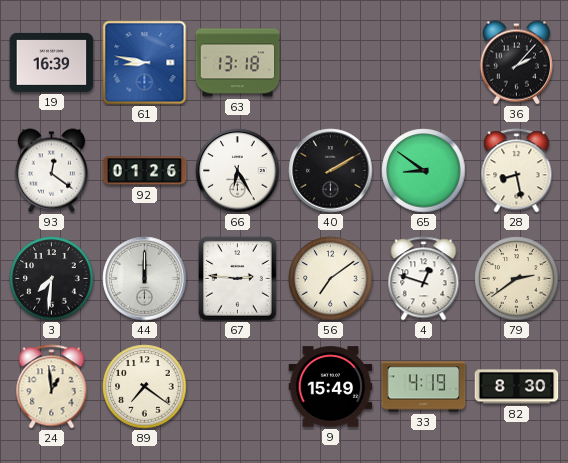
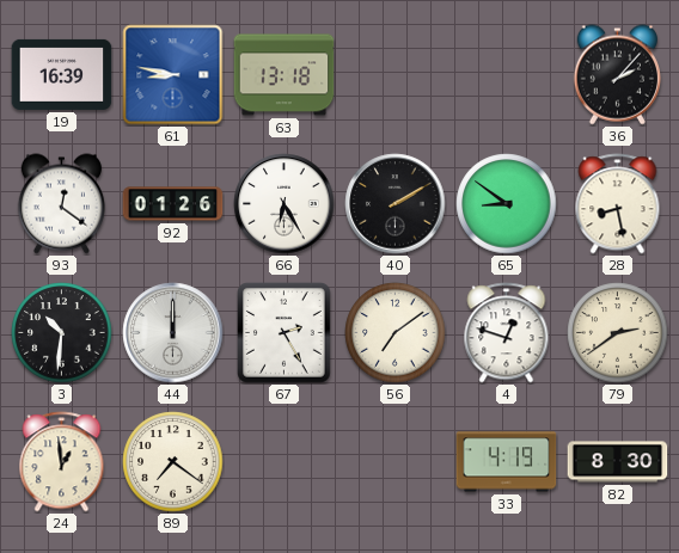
3: 7:31 -> 10:31
67: 2:46 -> 2:25
9: 15:49 -> none
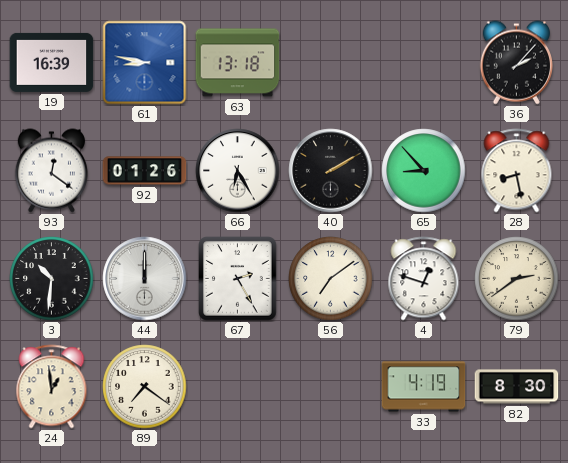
65: 8:51 -> 8:53
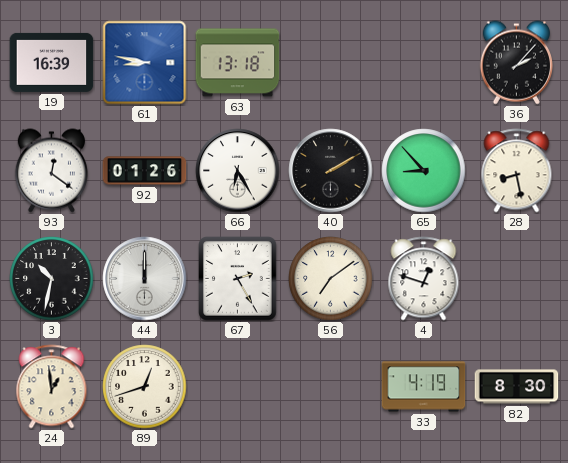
3: 10:31 -> 10:32
79: 2:39 -> none
89: 7:21 -> 12:42
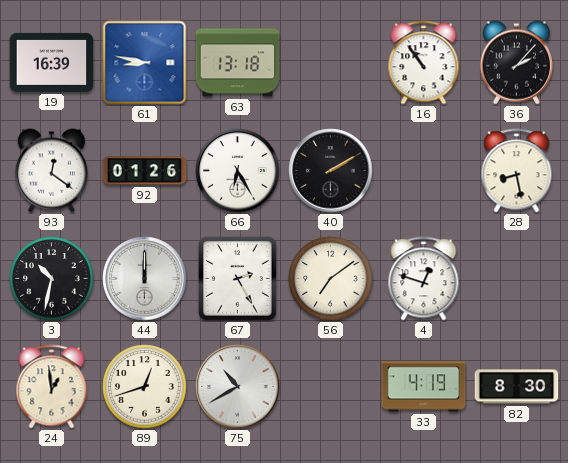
16: none -> 10:54
65: 8:53 -> none
75: none -> 10:40
